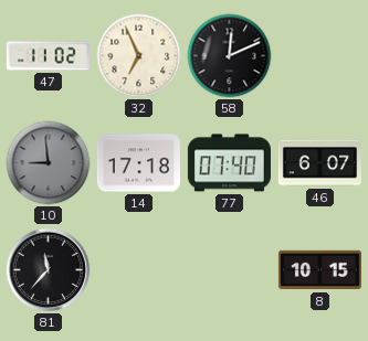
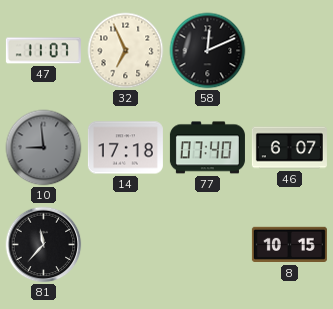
47: 11:02 -> 11:07
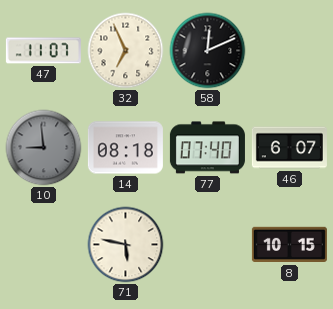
14: 17:18 -> 08:18
81: 11:37 -> none
71: none -> 5:47
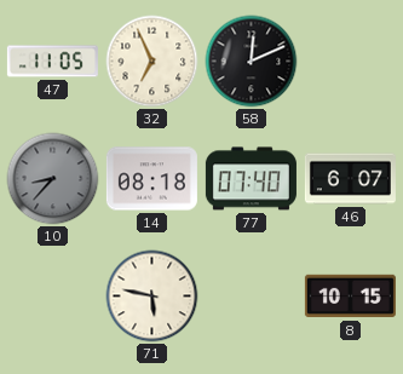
47: 11:07 -> 11:05
10: 8:59 -> 8:37
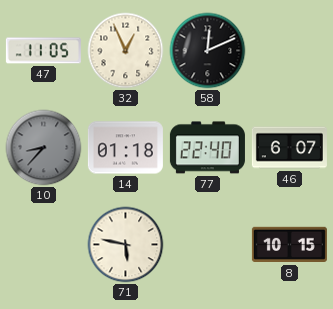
32: 6:56 -> 12:56
14: 08:18 -> 01:18
77: 07:40 -> 22:40
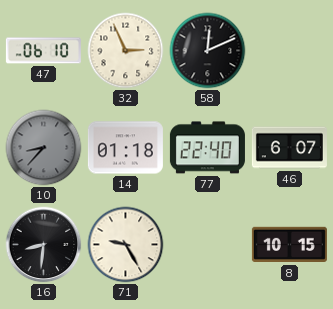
47: 11:05 -> 06:10
32: 12:56 -> 2:56
16: none -> 8:31
71: 5:47 -> 9:25
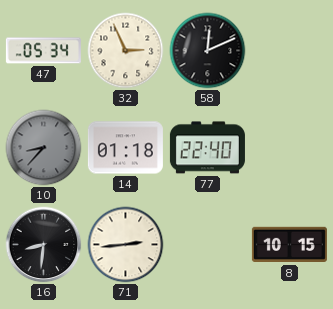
47: 06:10 -> 05:34
46: 6:07 -> none
71: 9:25 -> 2:44
